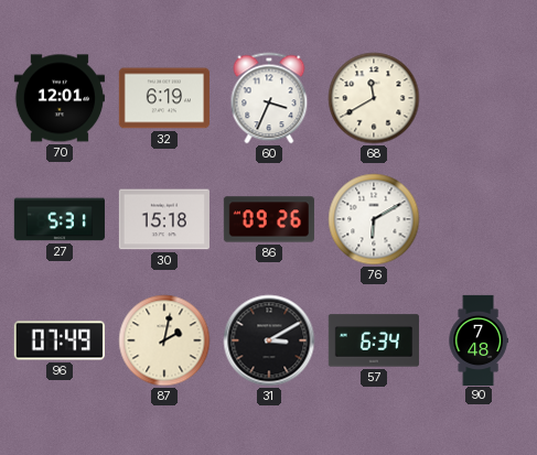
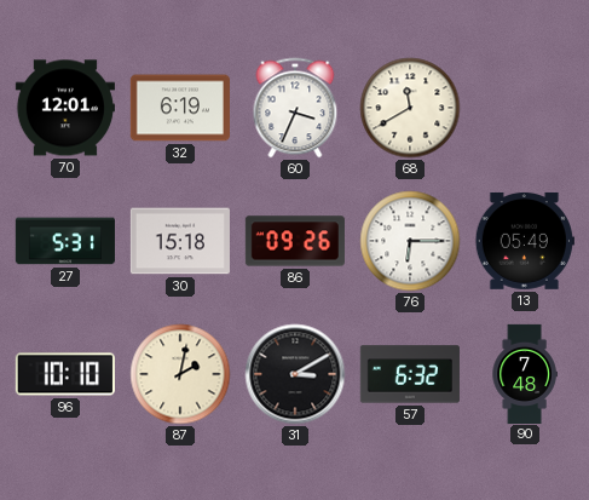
76: 6:10 -> 6:15
13: none -> 05:49
96: 07:49 -> 10:10
57: 6:34 -> 6:32
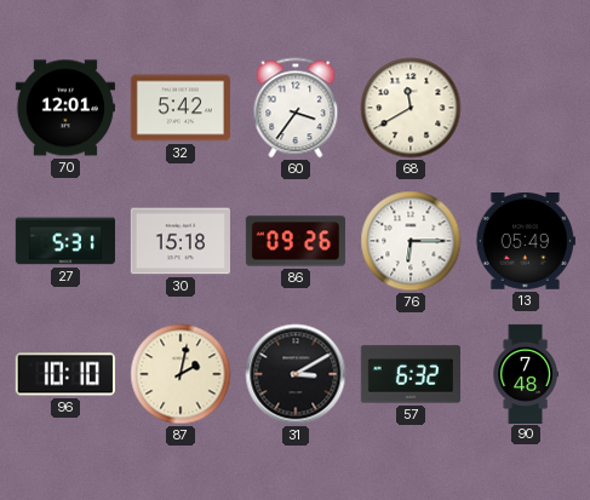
32: 6:19 -> 5:42
60: 3:34 -> 3:36
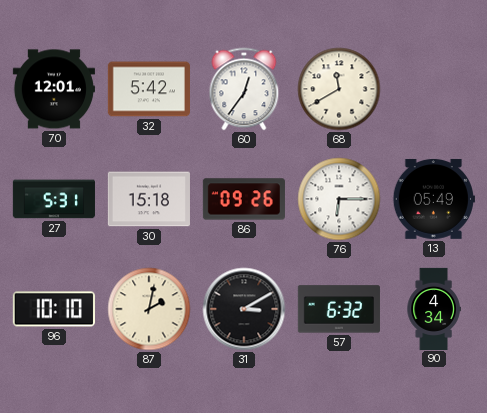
60: 3:36 -> 12:36
90: 7:48 -> 4:34
